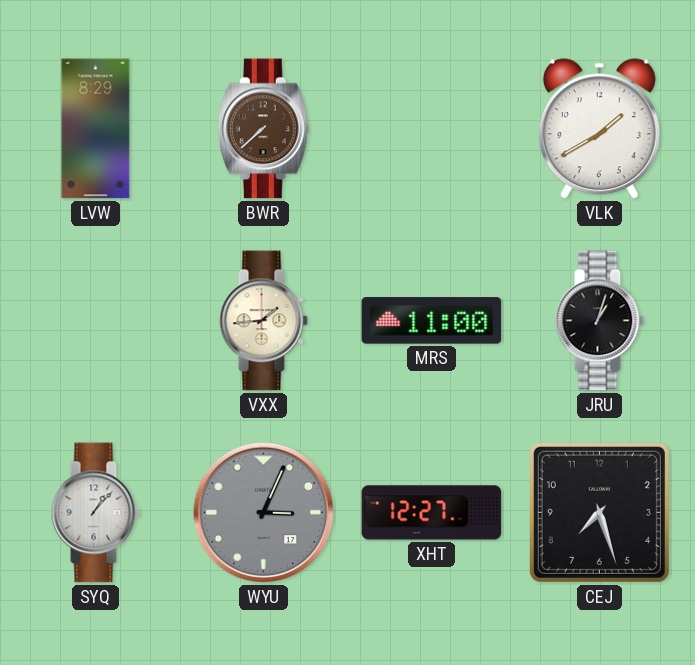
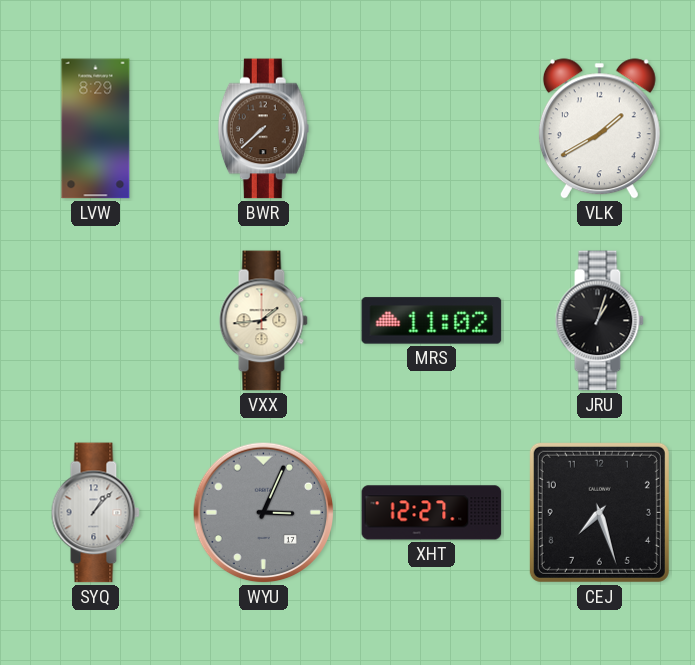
MRS: 11:00 -> 11:02
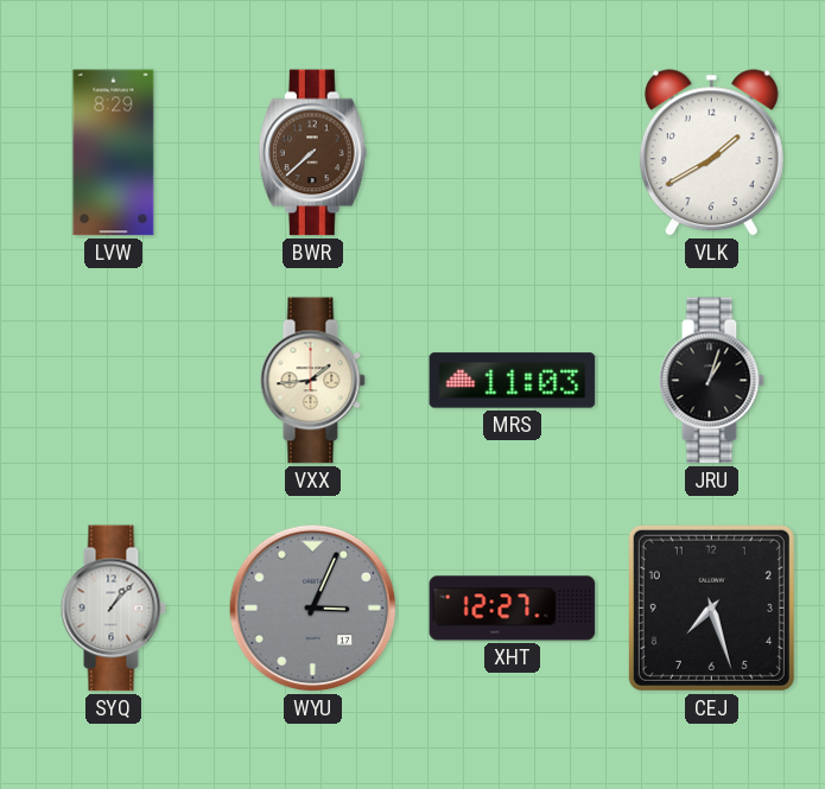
MRS: 11:02 -> 11:03
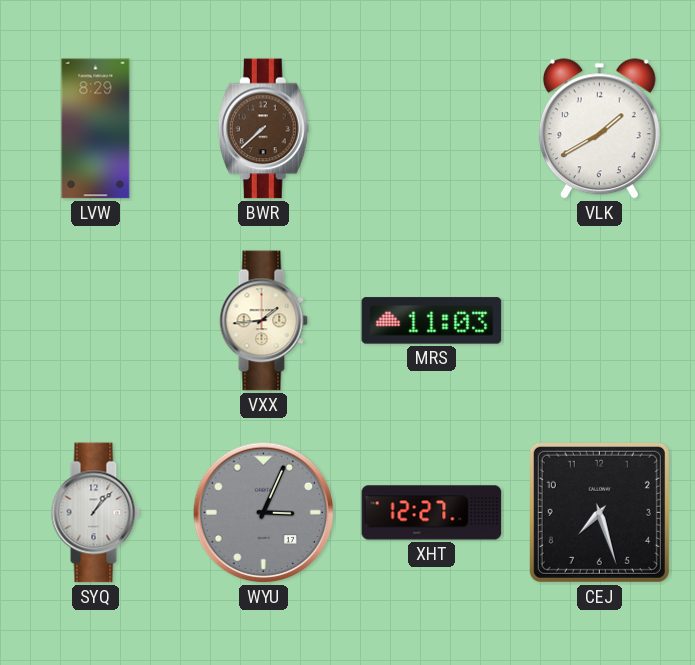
JRU: 1:03 -> none
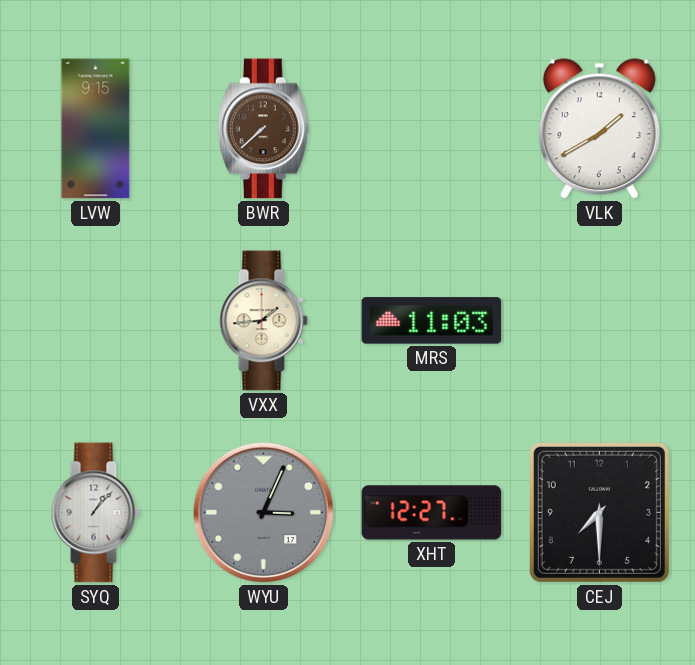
LVW: 8:29 -> 9:15
CEJ: 7:27 -> 7:30
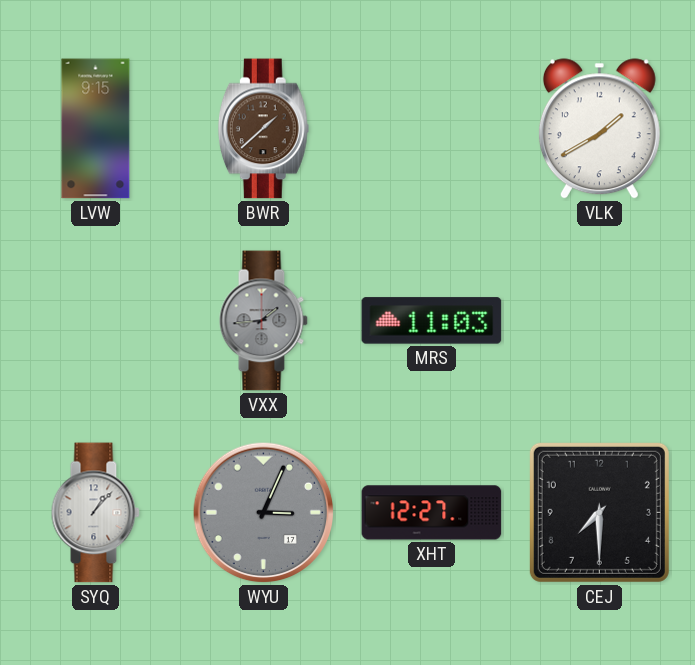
BWR: 7:38 -> 1:38
VXX dial: cream -> grey
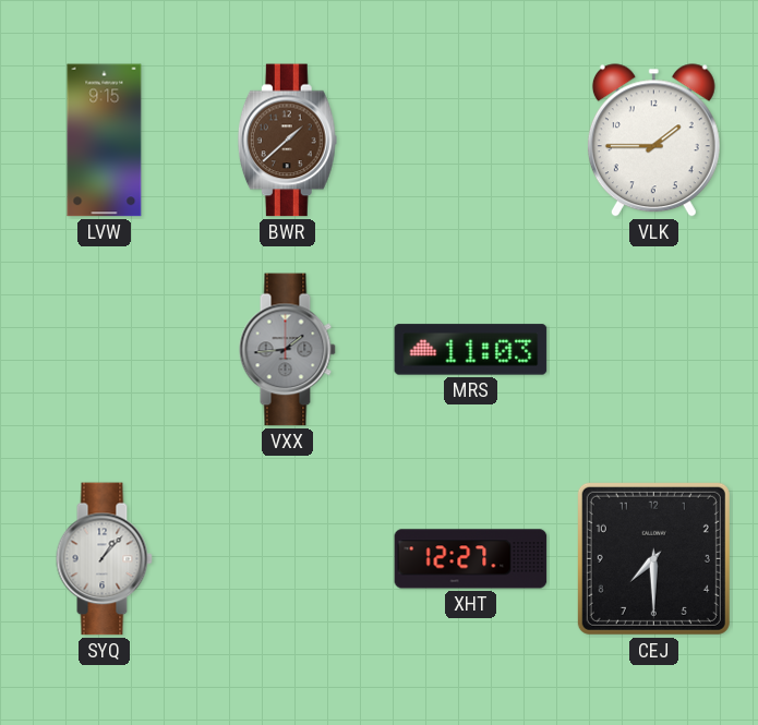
VLK: 1:40 -> 1:45
WYU: 3:04 -> none
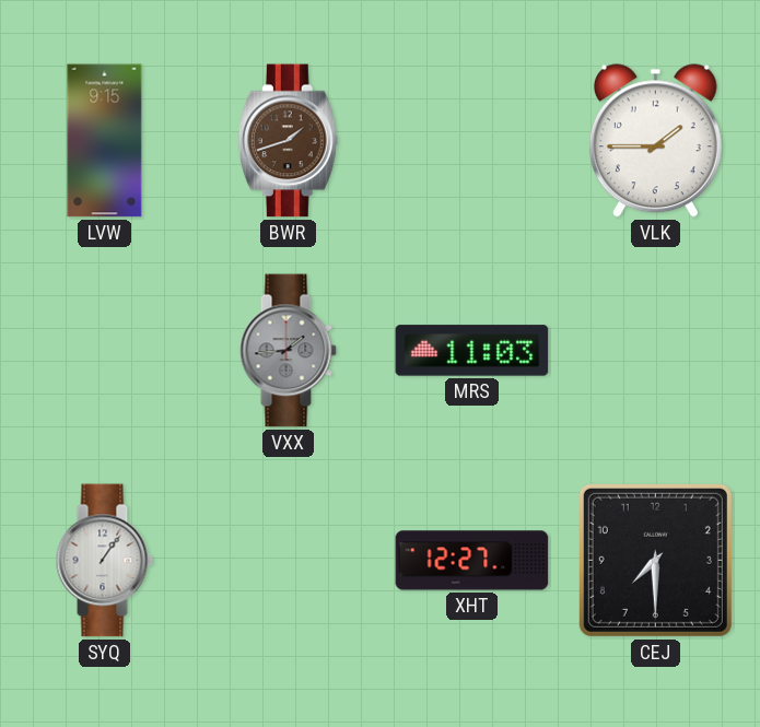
BWR: 1:38 -> 1:42
SYQ: 1:07 -> 1:06
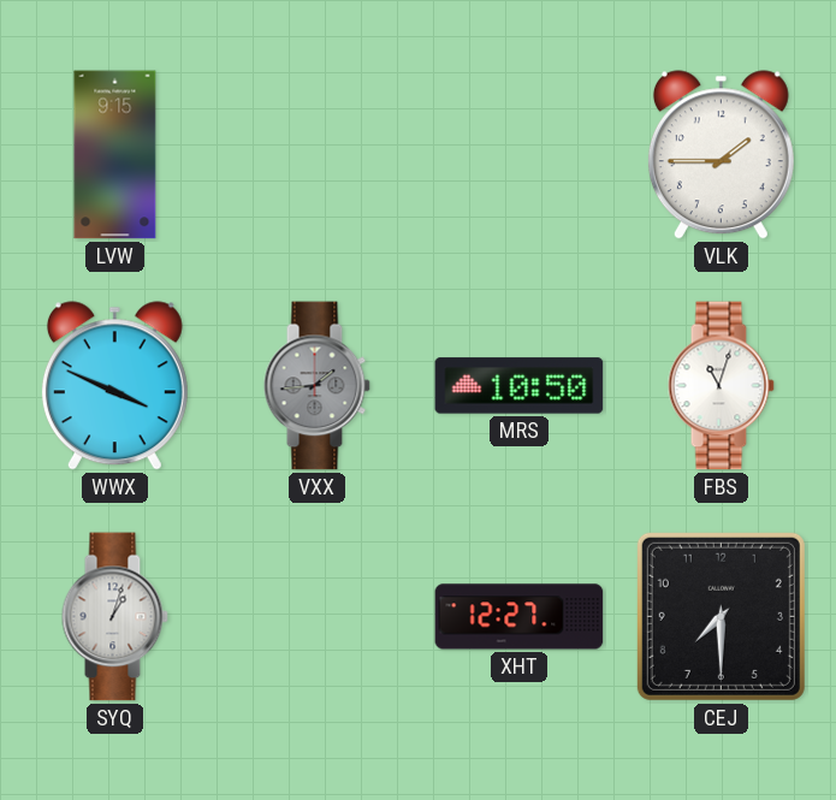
BWR: 1:42 -> none
WWX: none -> 3:49
MRS: 11:03 -> 10:50
FBS: none -> 11:03
SYQ: 1:06 -> 1:03
